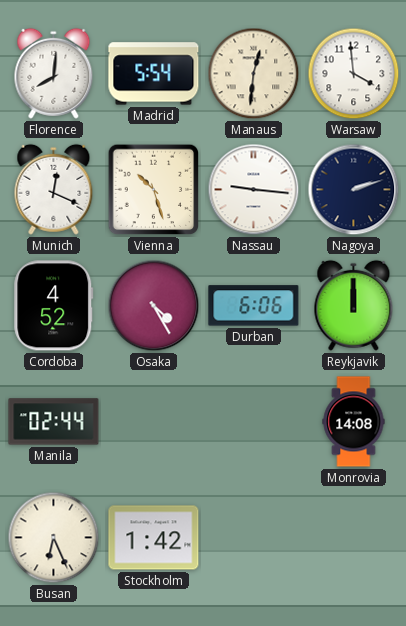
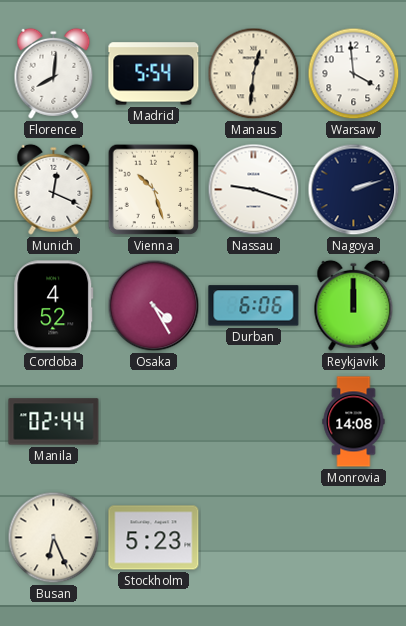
Nassau: 9:16 -> 9:18
Stockholm: 1:42 -> 5:23
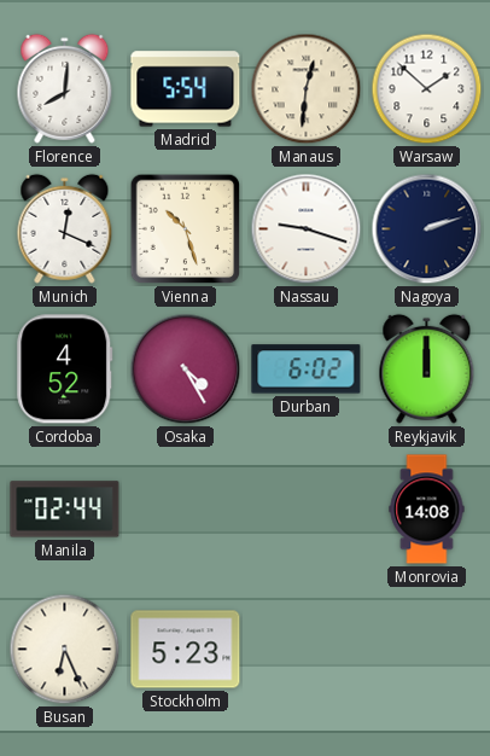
Warsaw: 3:59 -> 1:52
Durban: 6:06 -> 6:02
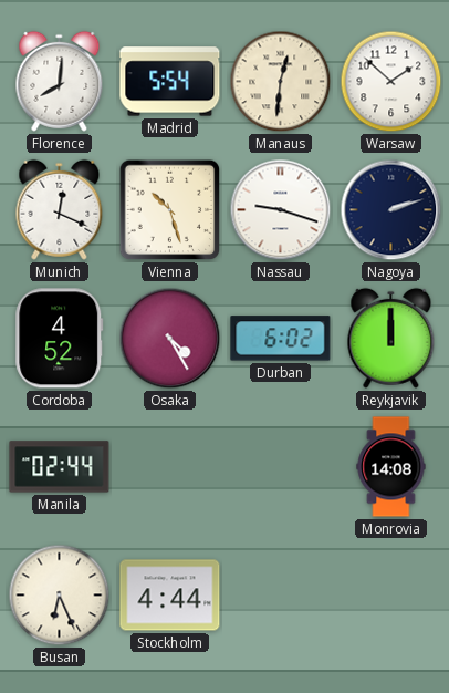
Stockholm: 5:23 -> 4:44
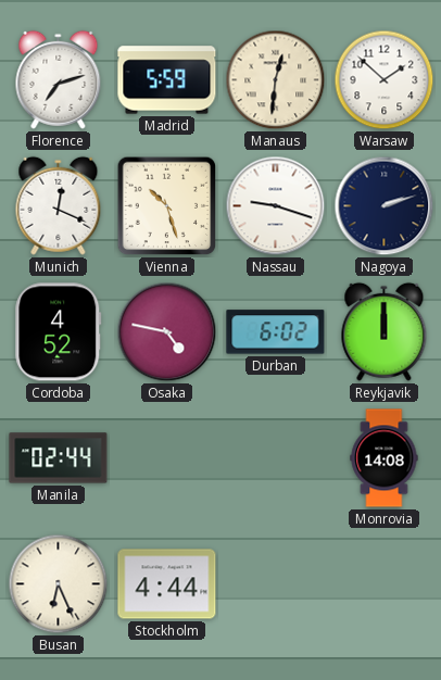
Florence: 8:01 -> 7:12
Madrid: 5:54 -> 5:59
Osaka: 4:25 -> 4:47
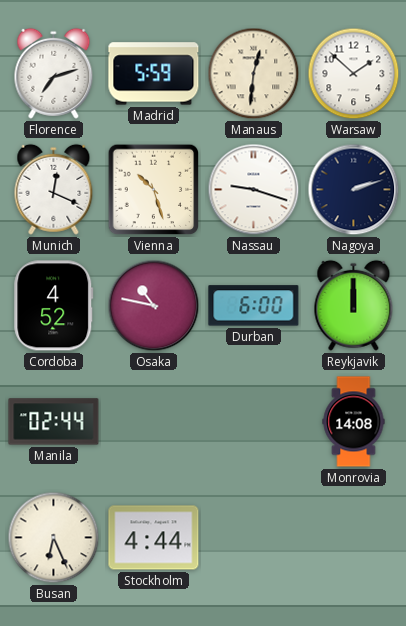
Osaka: 4:47 -> 10:47
Durban: 6:02 -> 6:00
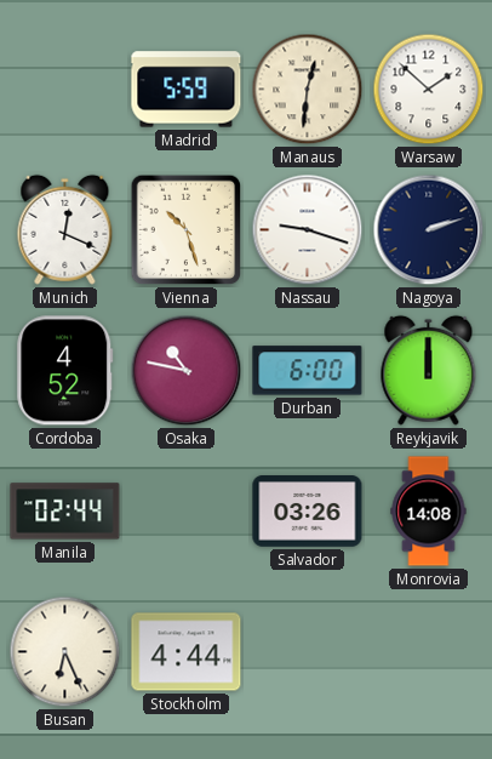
Florence: 7:12 -> none
Salvador: none -> 03:26
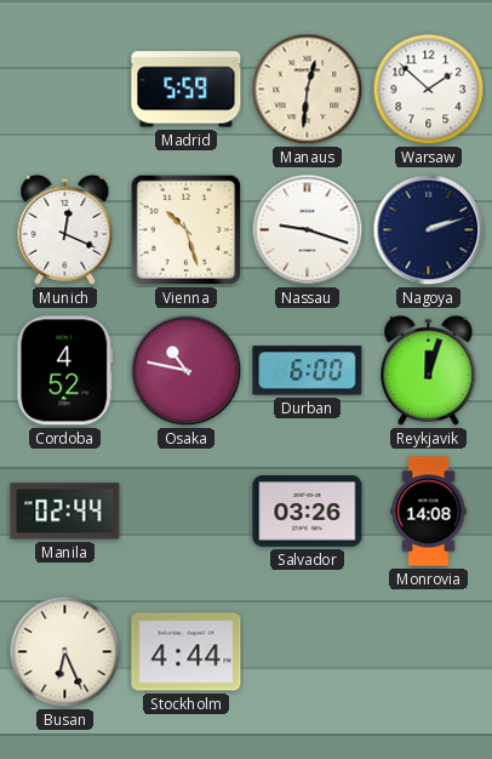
Reykjavik: 12:00 -> 12:03
